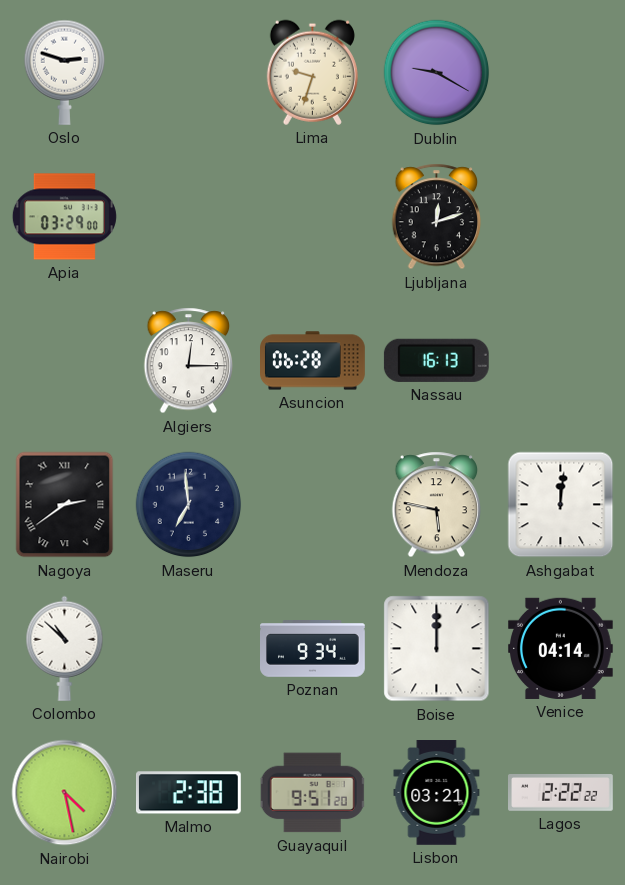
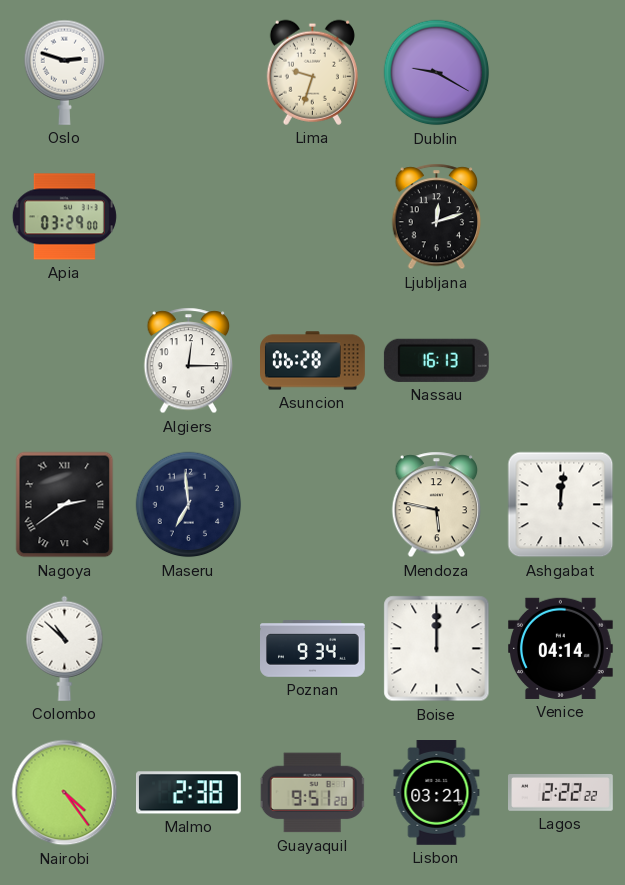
Nairobi: 4:28 -> 4:24
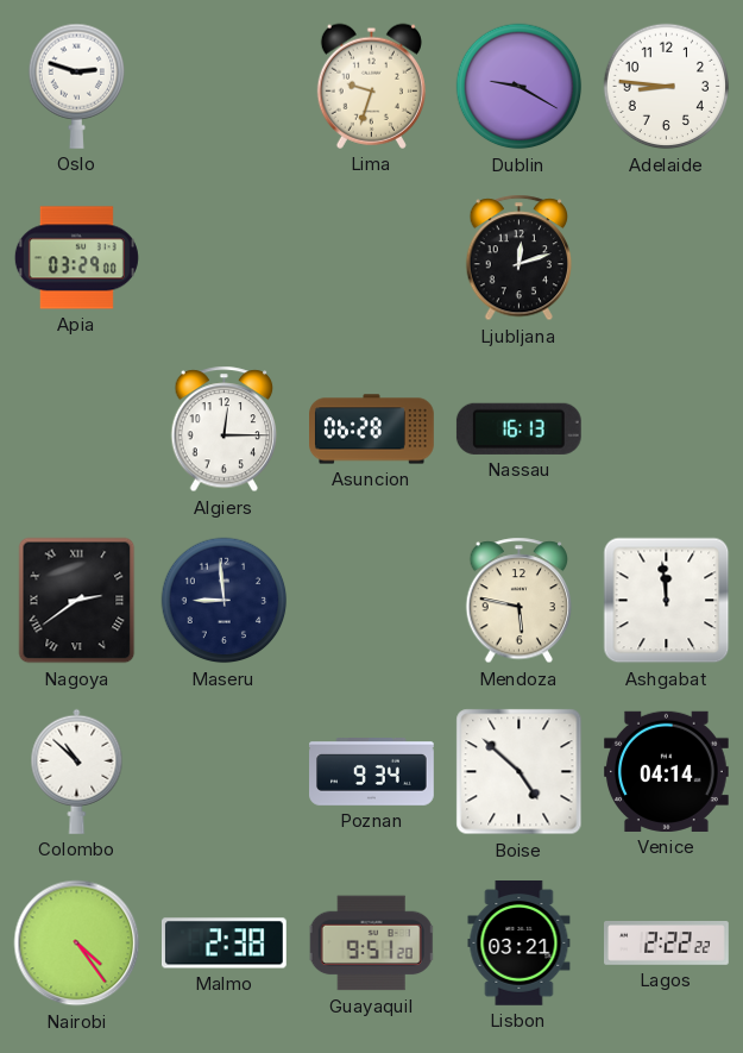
Adelaide: none -> 8:46
Maseru: 6:59 -> 8:59
Ashgabat: 12:01 -> 11:59
Boise: 12:00 -> 4:52
